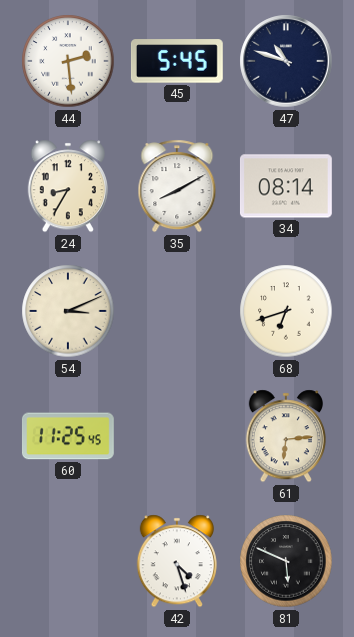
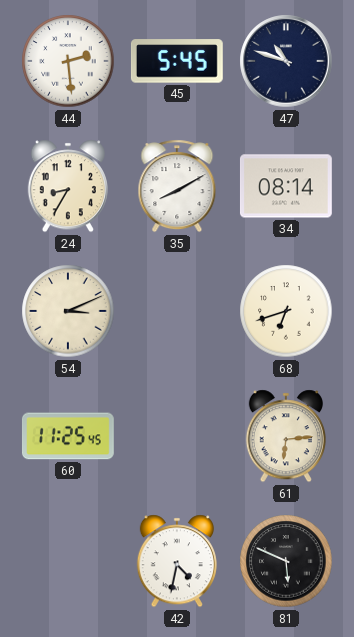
42: 4:27 -> 4:32
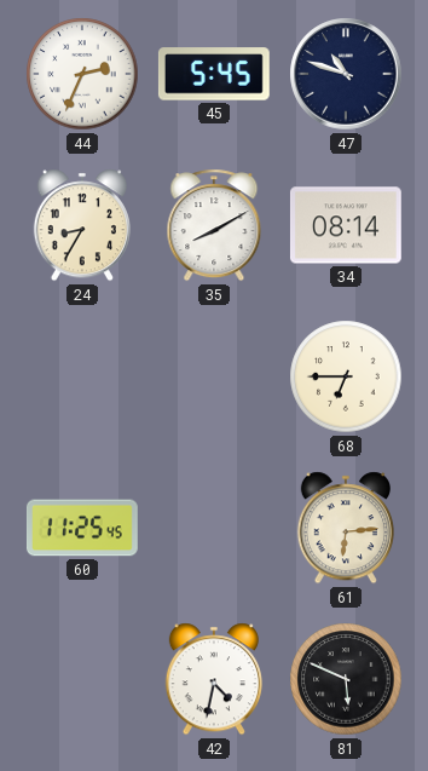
44: 2:29 -> 2:34
54: 3:11 -> none
68: 6:42 -> 6:45
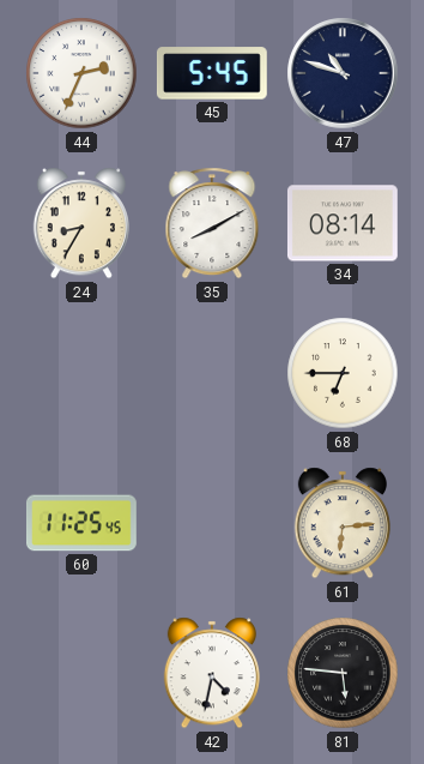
81: 5:49 -> 5:46
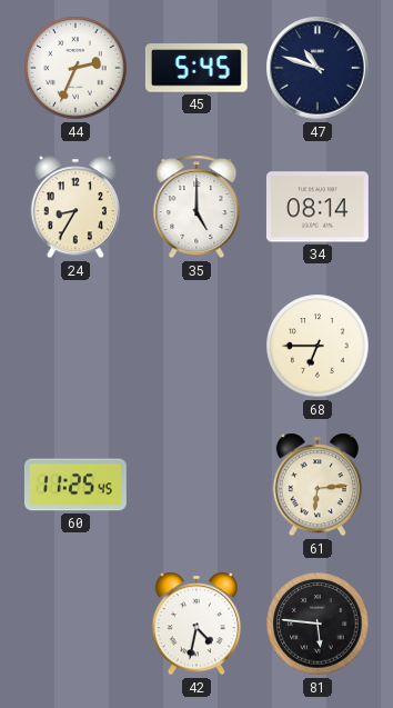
35: 8:10 -> 5:00
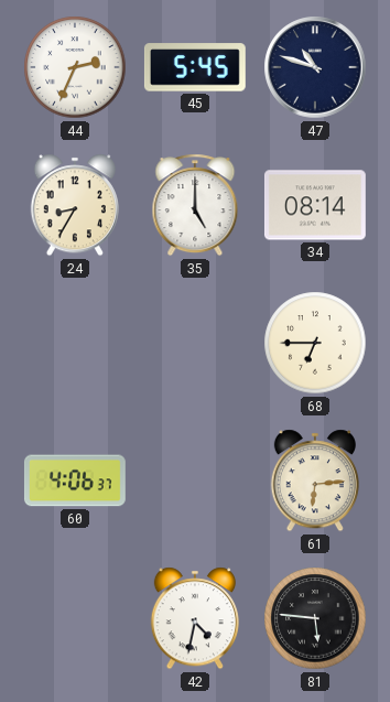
60: 11:25 -> 4:06
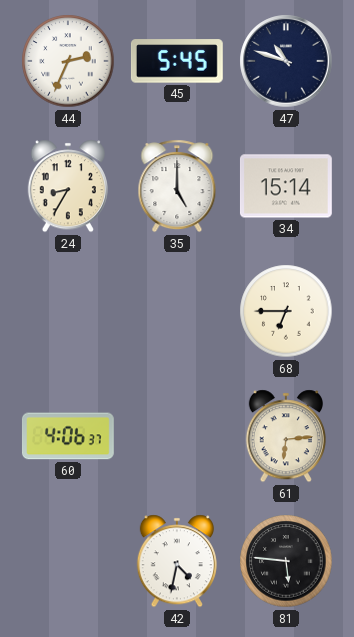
34: 08:14 -> 15:14
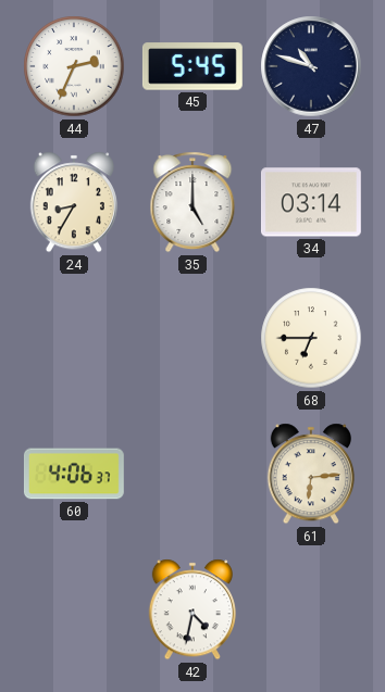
34: 15:14 -> 03:14
81: 5:46 -> none
